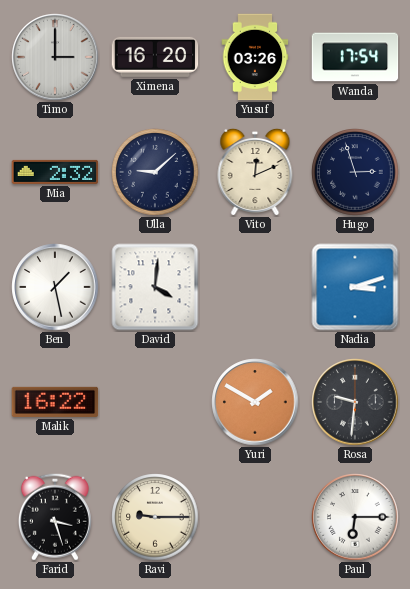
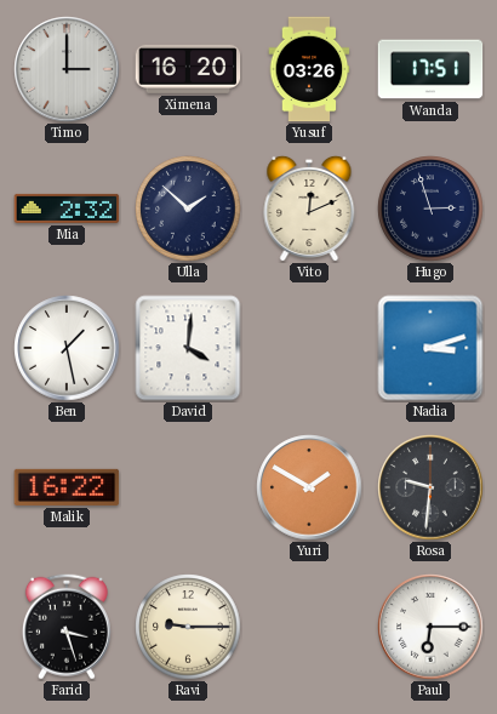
Wanda: 17:54 -> 17:51
Ulla: 9:08 -> 1:52
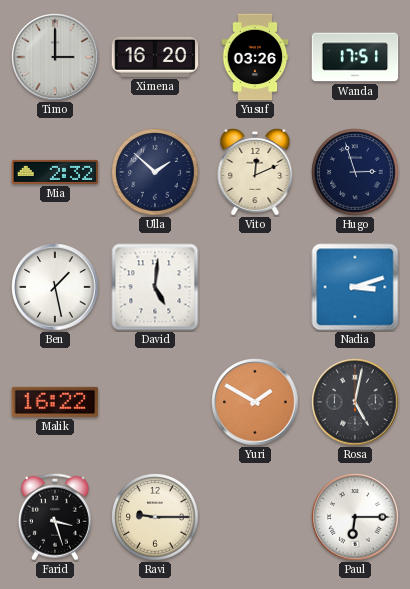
David: 4:01 -> 5:01
Rosa: 9:31 -> 5:02
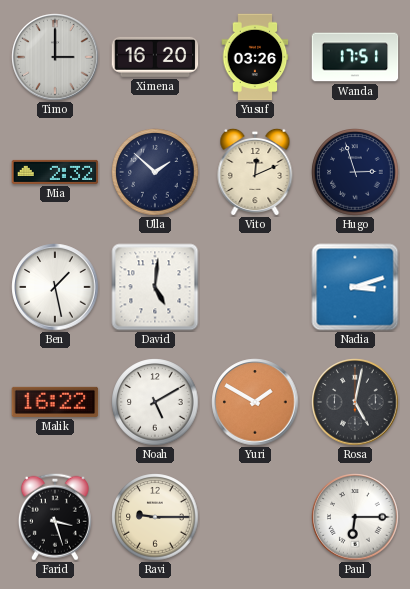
Noah: none -> 5:10
